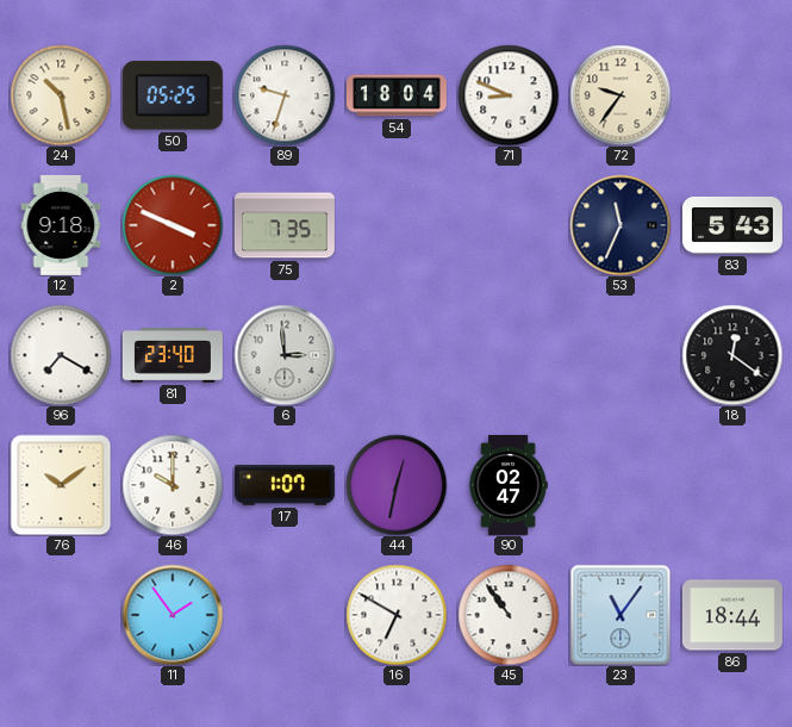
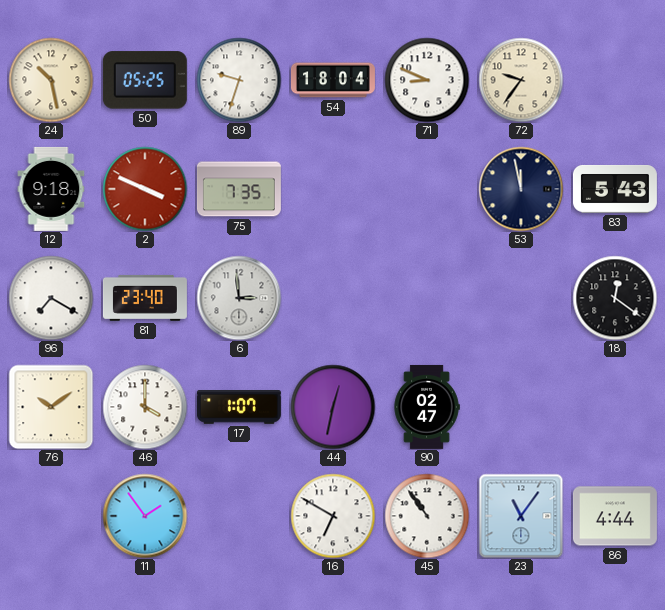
53: 11:34 -> 11:58
46: 10:00 -> 4:00
86: 18:44 -> 4:44
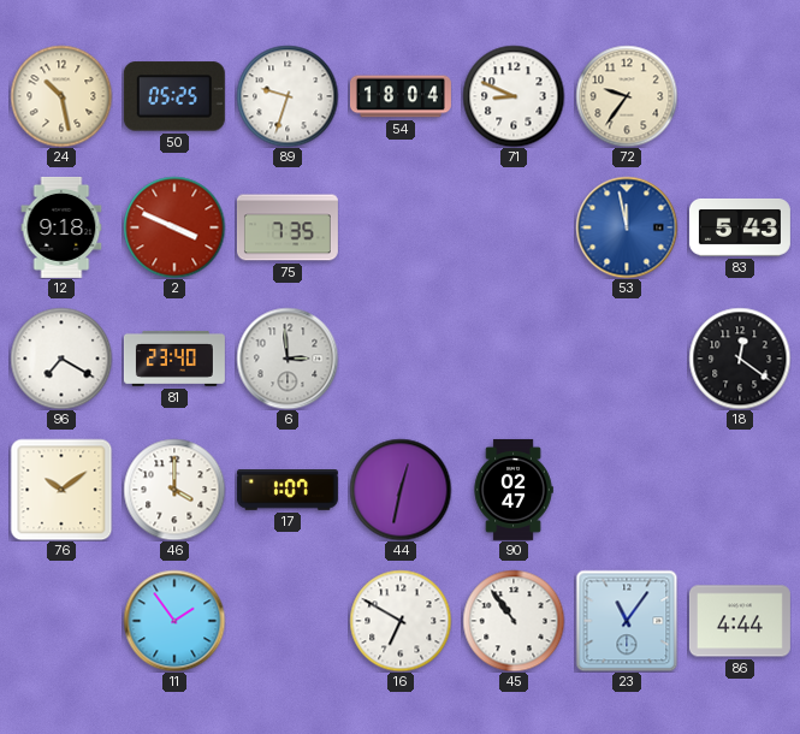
53 dial: navy -> blue
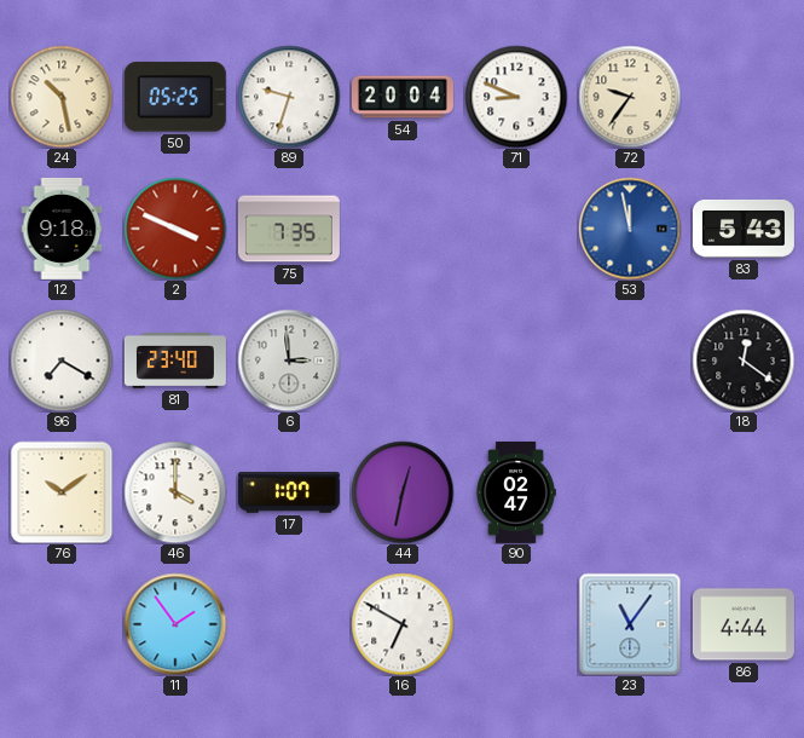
54: 18:04 -> 20:04
45: 10:54 -> none
